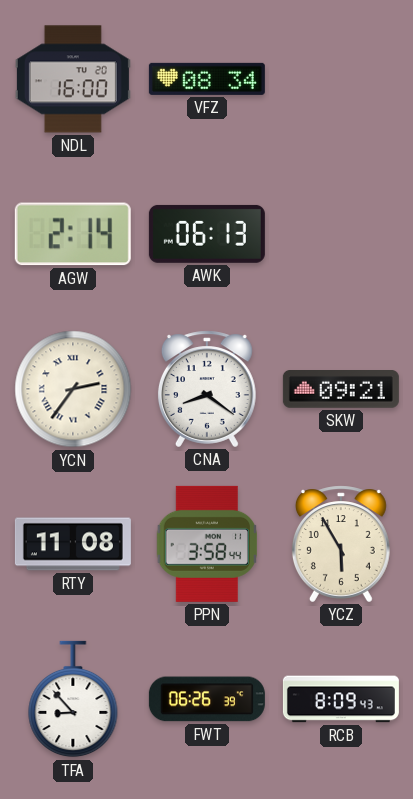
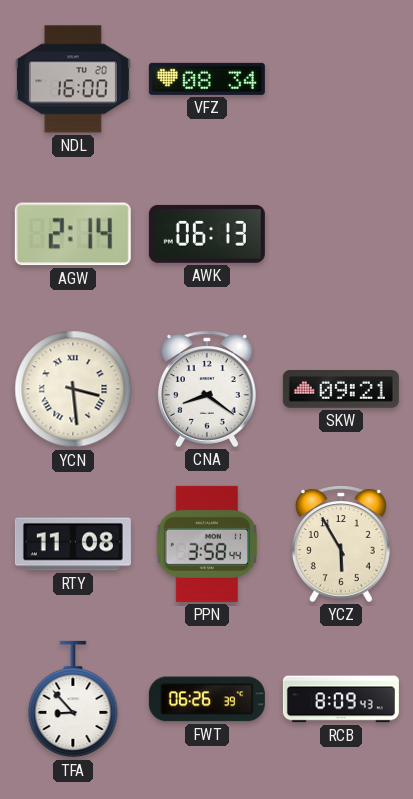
YCN: 2:36 -> 3:29
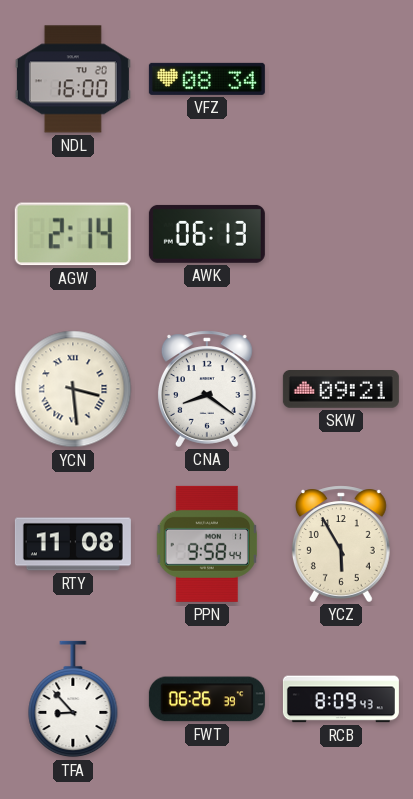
PPN: 3:58 -> 9:58
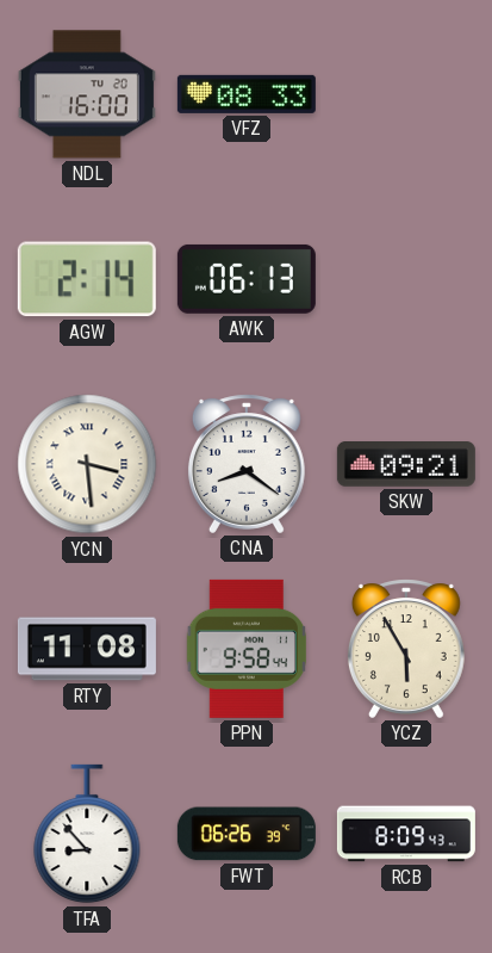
VFZ: 08:34 -> 08:33
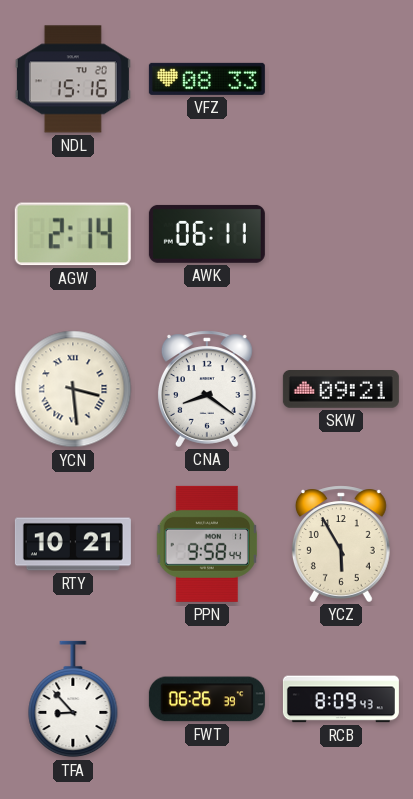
NDL: 16:00 -> 15:16
AWK: 06:13 -> 06:11
RTY: 11:08 -> 10:21
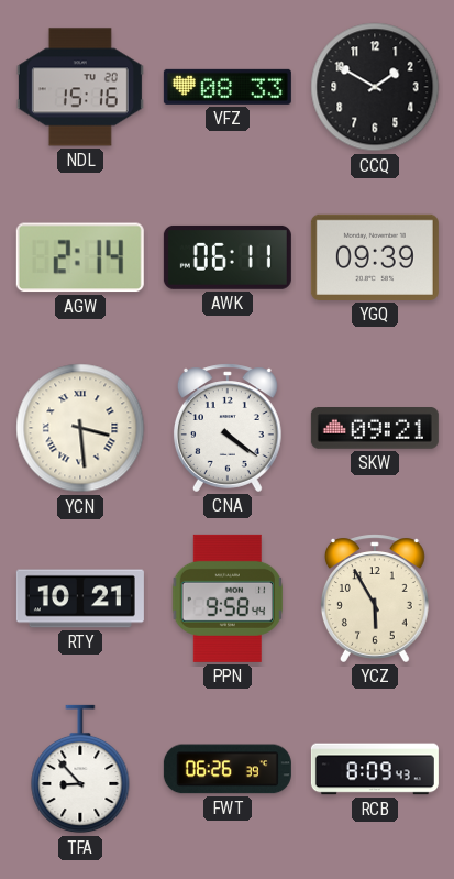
CCQ: none -> 1:50
YGQ: none -> 09:39
CNA: 8:21 -> 4:21
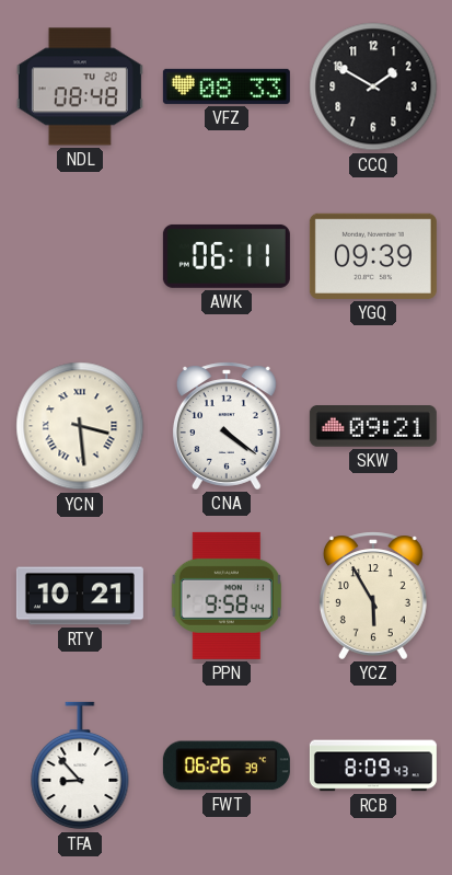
NDL: 15:16 -> 08:48
AGW: 2:14 -> none
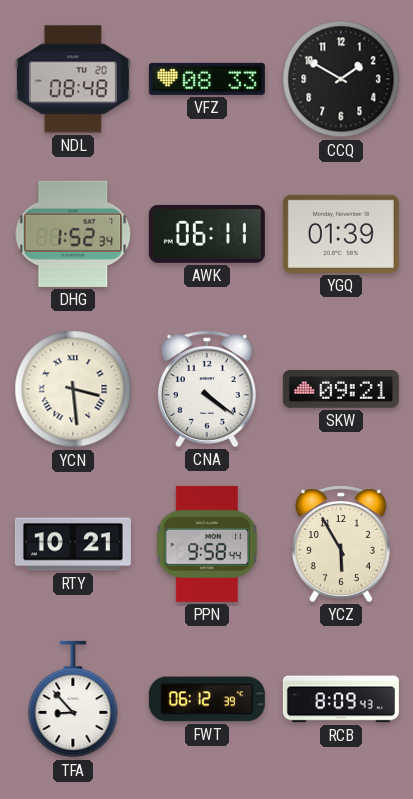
DHG: none -> 1:52
YGQ: 09:39 -> 01:39
FWT: 06:26 -> 06:12
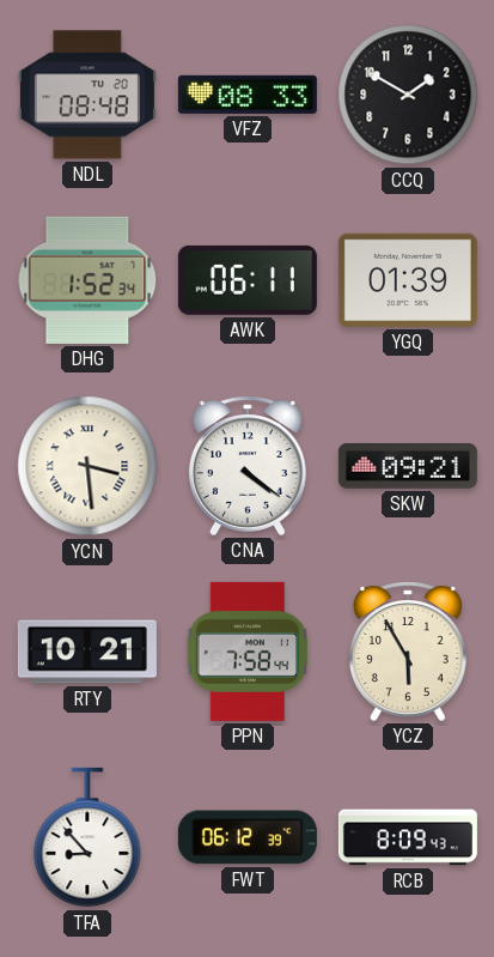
PPN: 9:58 -> 7:58
